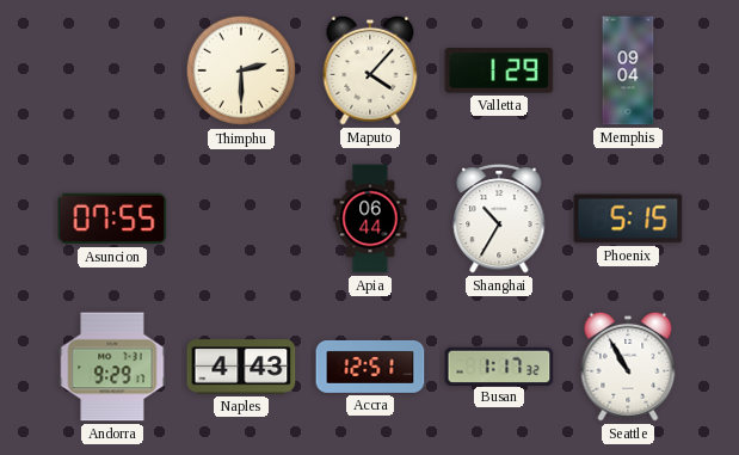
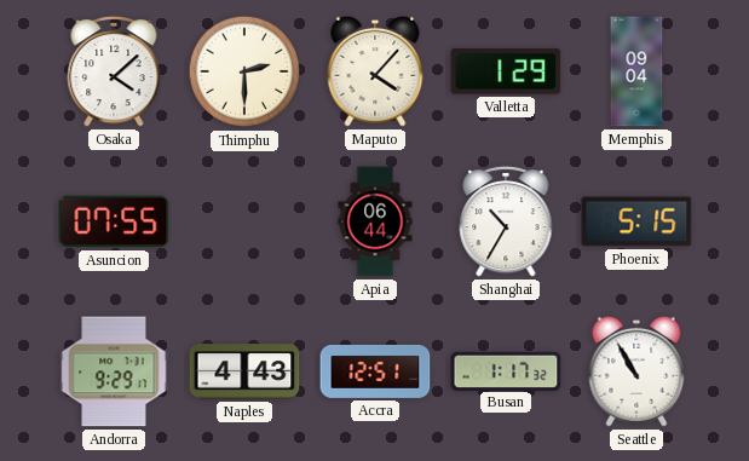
Osaka: none -> 4:08
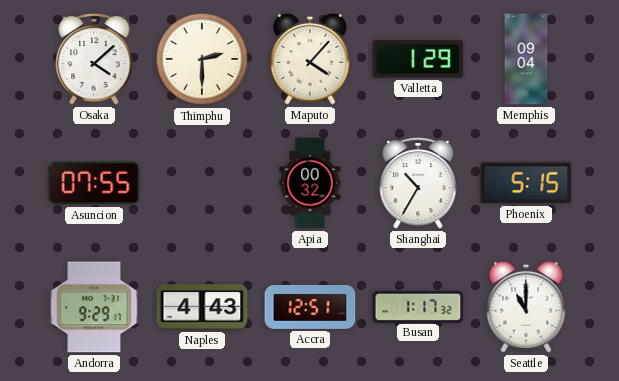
Apia: 06:44 -> 00:32
Seattle: 10:55 -> 11:00
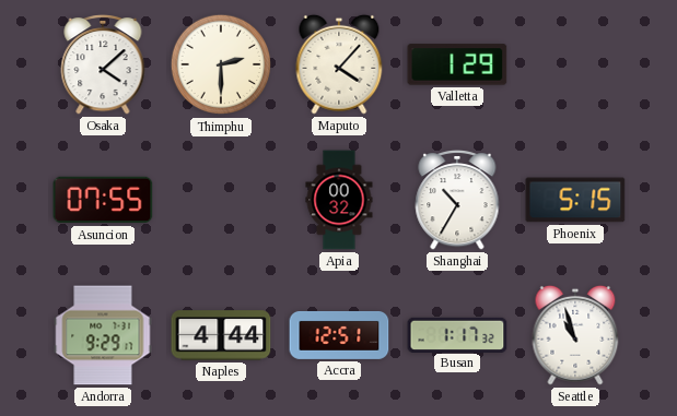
Memphis: 09:04 -> none
Naples: 4:43 -> 4:44
Seattle: 11:00 -> 10:57
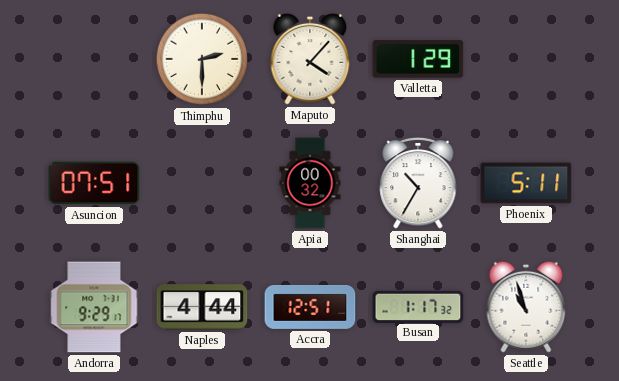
Osaka: 4:08 -> none
Asuncion: 07:55 -> 07:51
Phoenix: 5:15 -> 5:11
